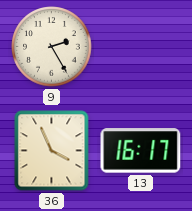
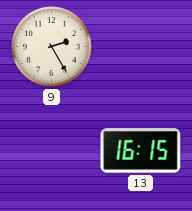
36: 3:56 -> none
13: 16:17 -> 16:15
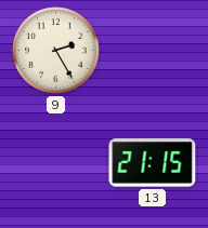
13: 16:15 -> 21:15
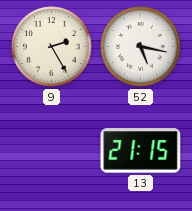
52: none -> 5:17
